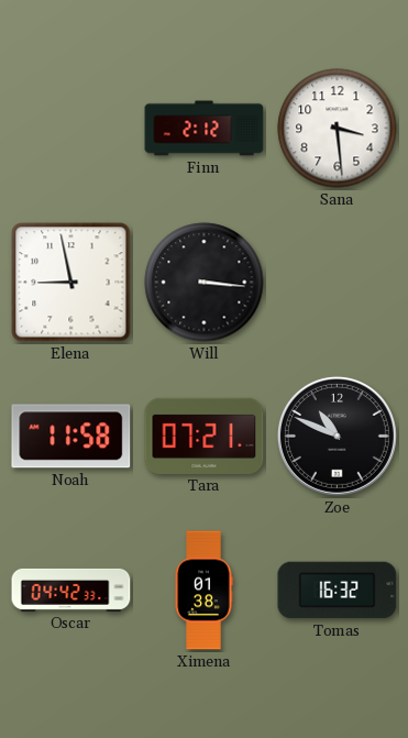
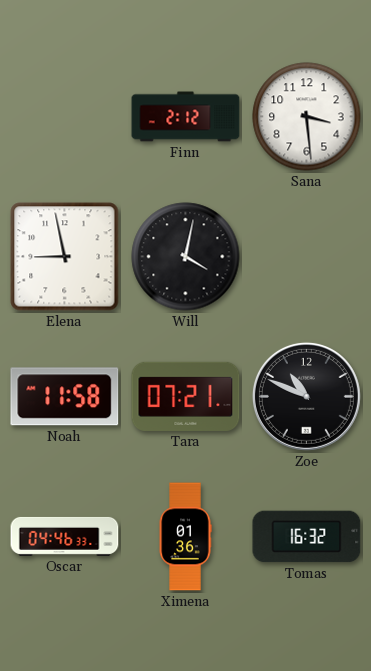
Will: 3:16 -> 4:02
Oscar: 04:42 -> 04:46
Ximena: 01:38 -> 01:36
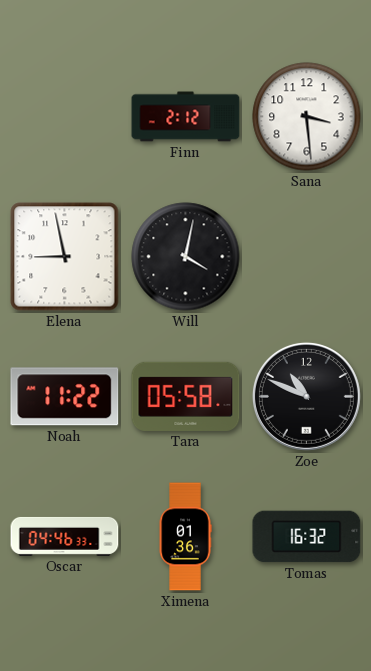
Noah: 11:58 -> 11:22
Tara: 07:21 -> 05:58
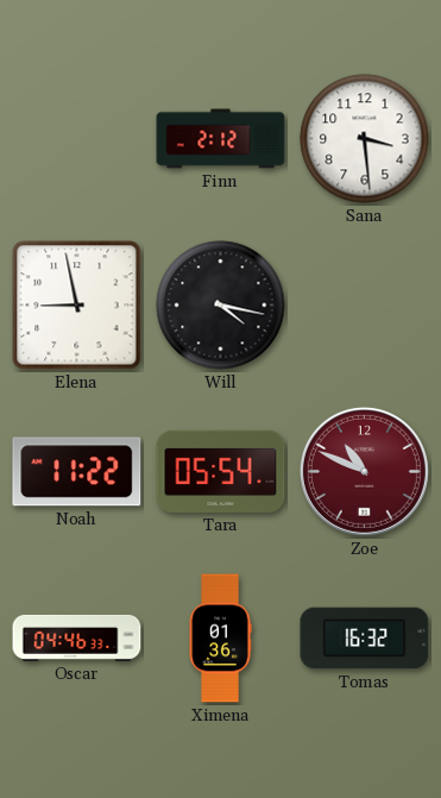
Will: 4:02 -> 4:17
Tara: 05:58 -> 05:54
Zoe dial: black -> burgundy
